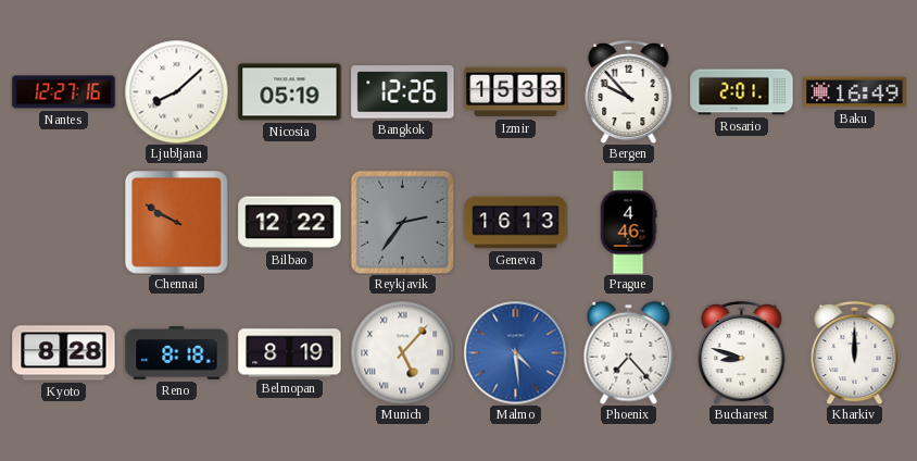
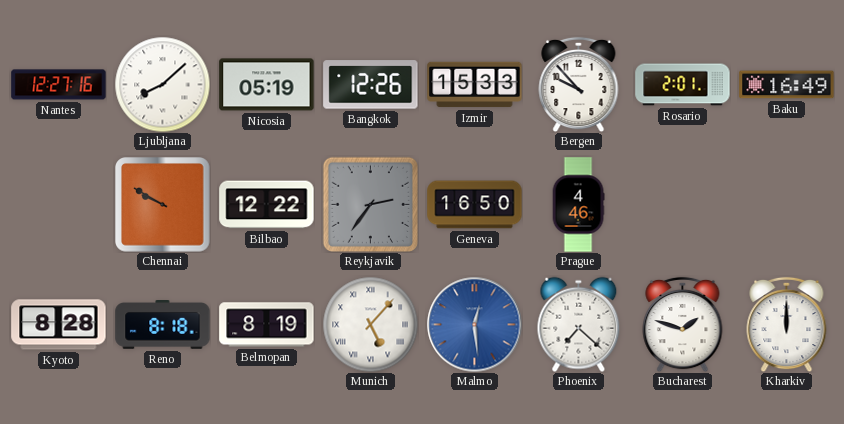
Geneva: 16:13 -> 16:50
Malmo: 4:29 -> 12:29
Phoenix: 7:23 -> 7:22
Bucharest: 8:48 -> 1:48
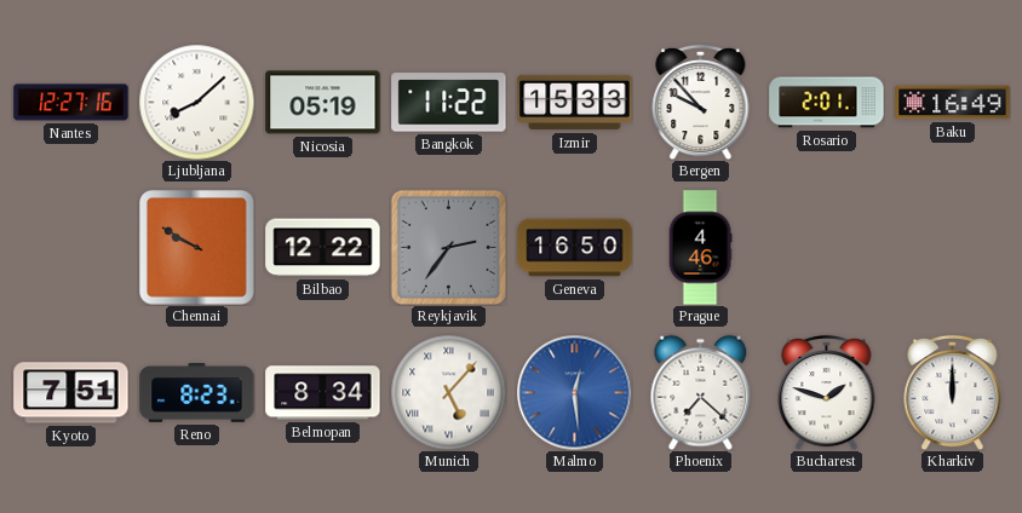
Bangkok: 12:26 -> 11:22
Kyoto: 8:28 -> 7:51
Reno: 8:18 -> 8:23
Belmopan: 8:19 -> 8:34
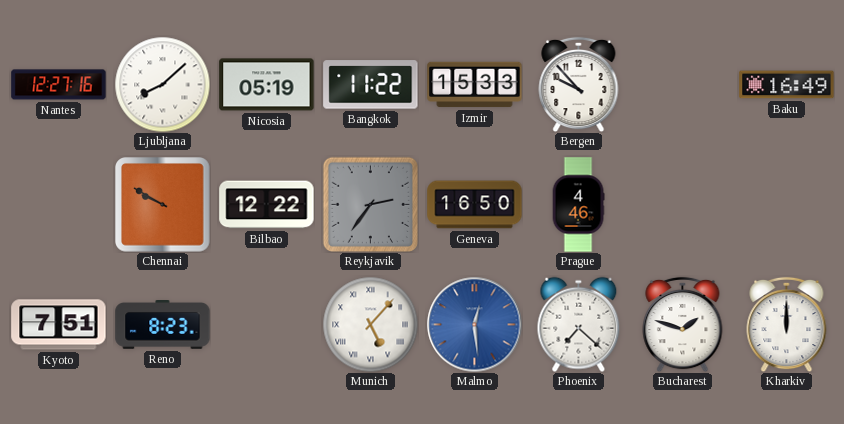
Rosario: 2:01 -> none
Belmopan: 8:34 -> none
